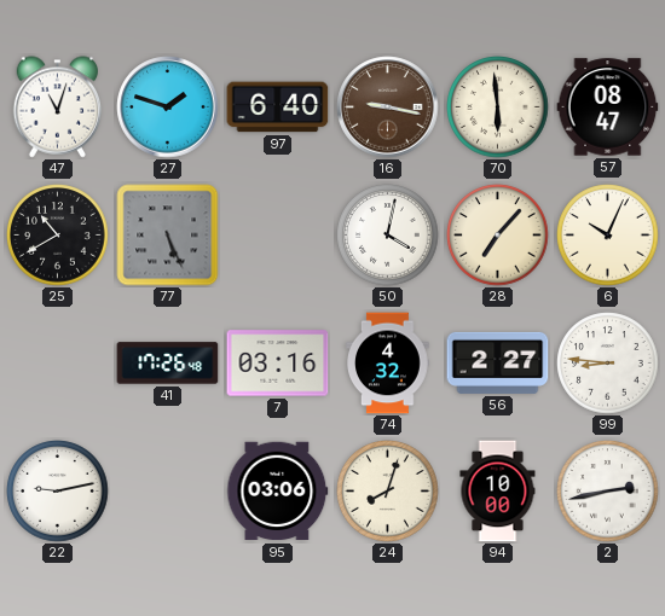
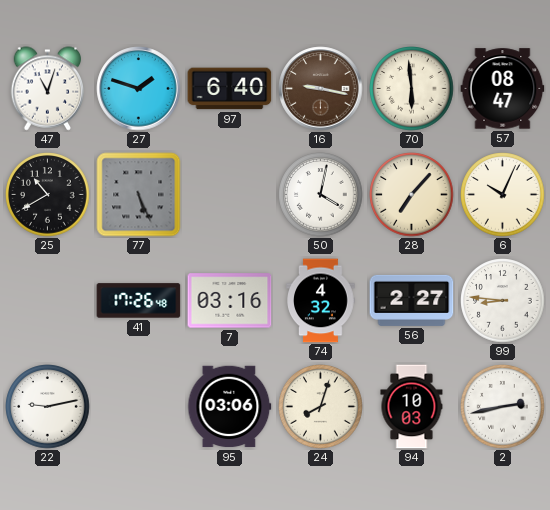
94: 10:00 -> 10:03
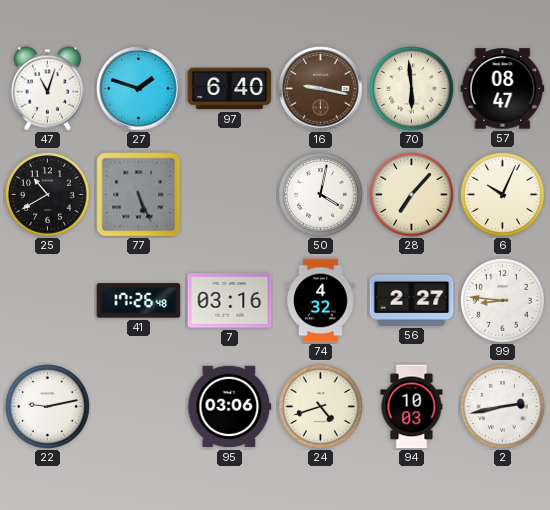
24: 8:03 -> 4:42
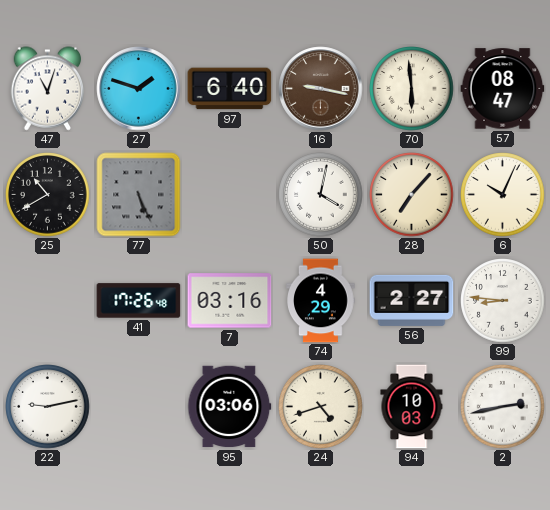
74: 4:32 -> 4:29
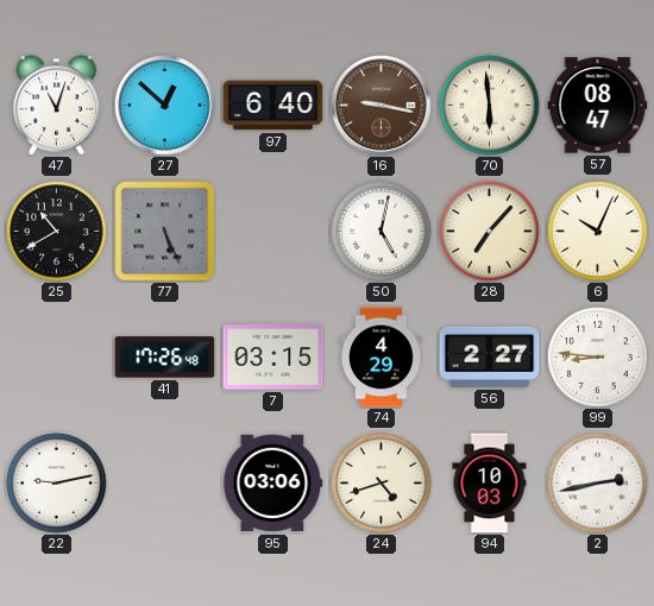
27: 1:48 -> 12:52
50: 4:02 -> 5:02
7: 03:16 -> 03:15
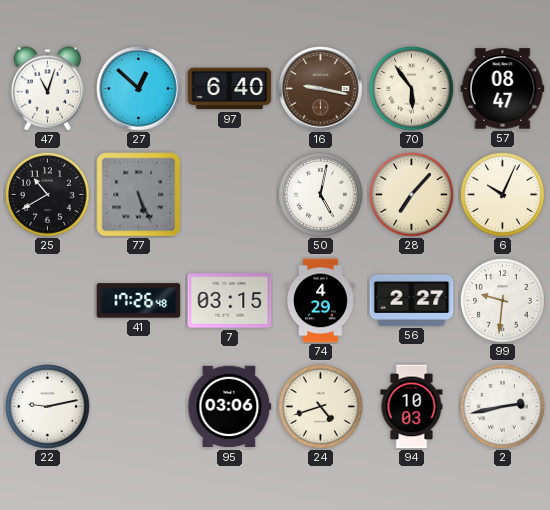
70: 5:59 -> 5:54
99: 8:46 -> 9:31
